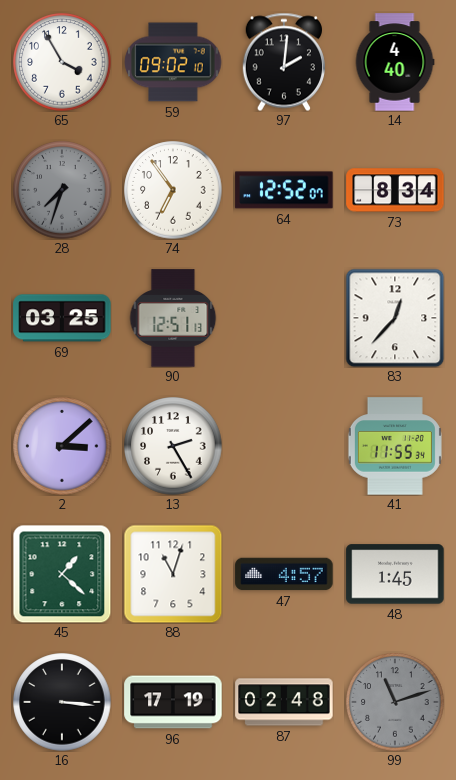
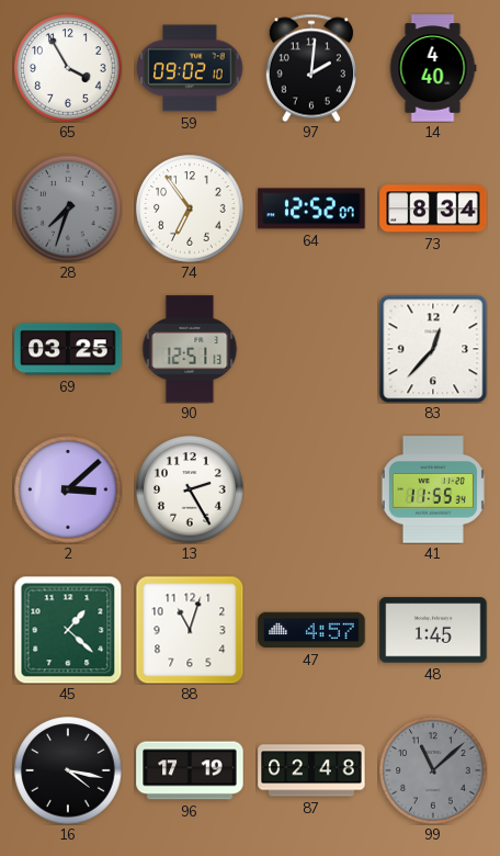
16: 3:16 -> 4:17
99: 11:12 -> 11:08
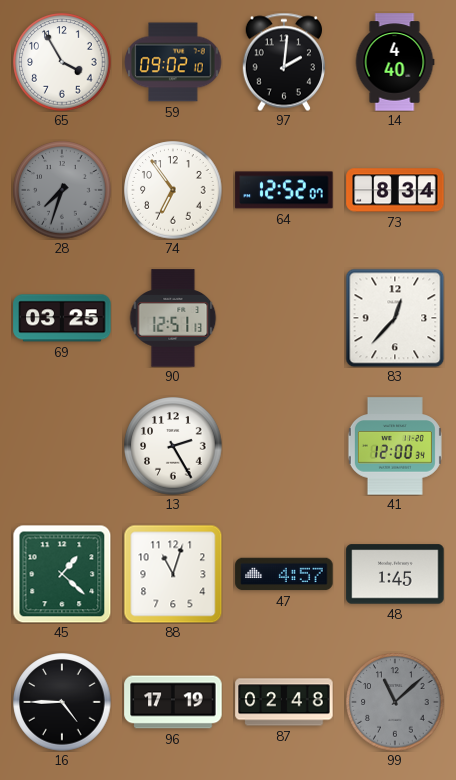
2: 3:08 -> none
41: 11:55 -> 12:00
16: 4:17 -> 4:45
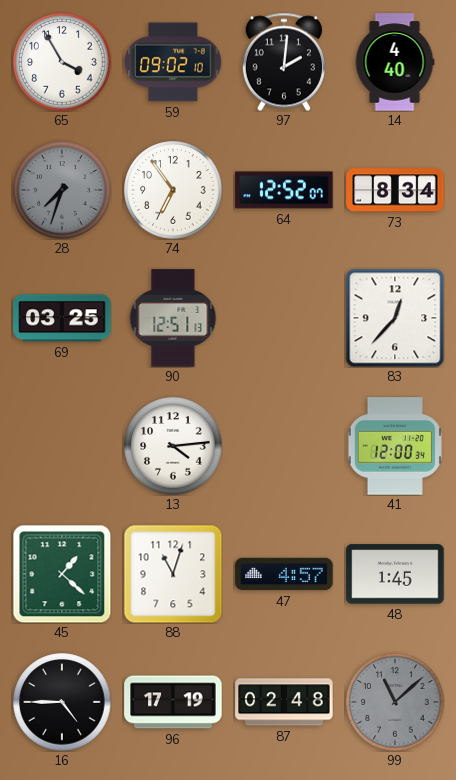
13: 2:25 -> 4:14
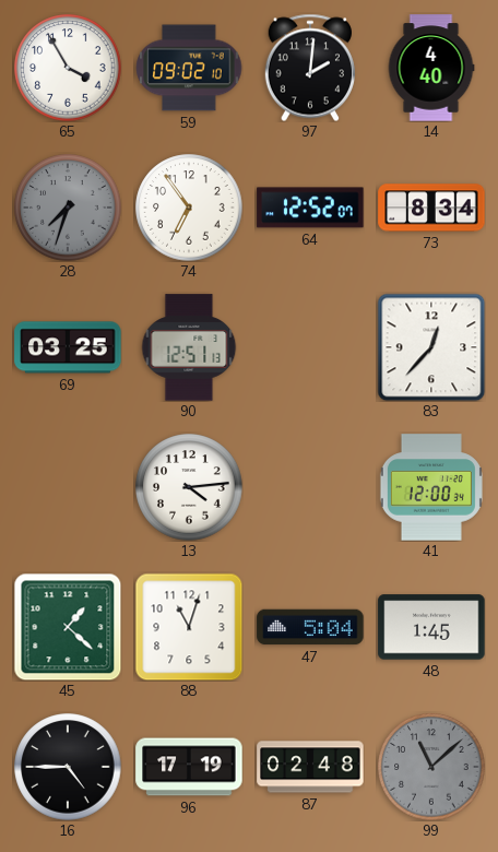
47: 4:57 -> 5:04
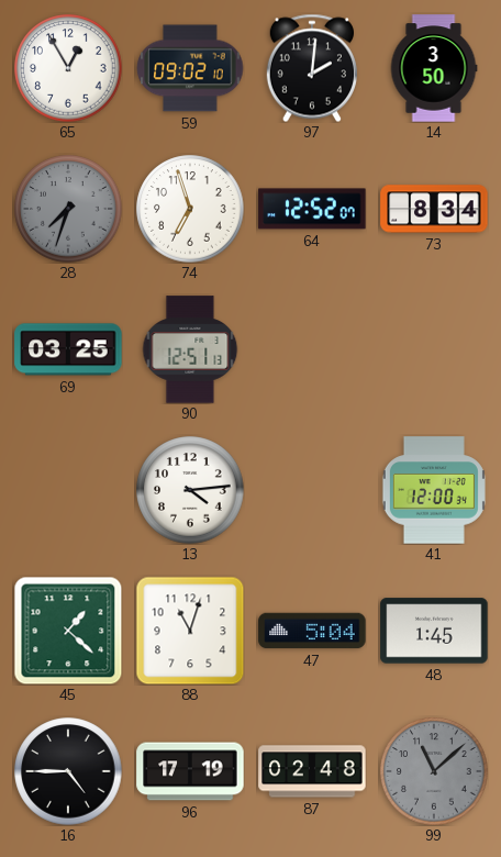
65: 3:55 -> 12:55
14: 4:40 -> 3:50
74: 6:54 -> 6:57
83: 12:37 -> none
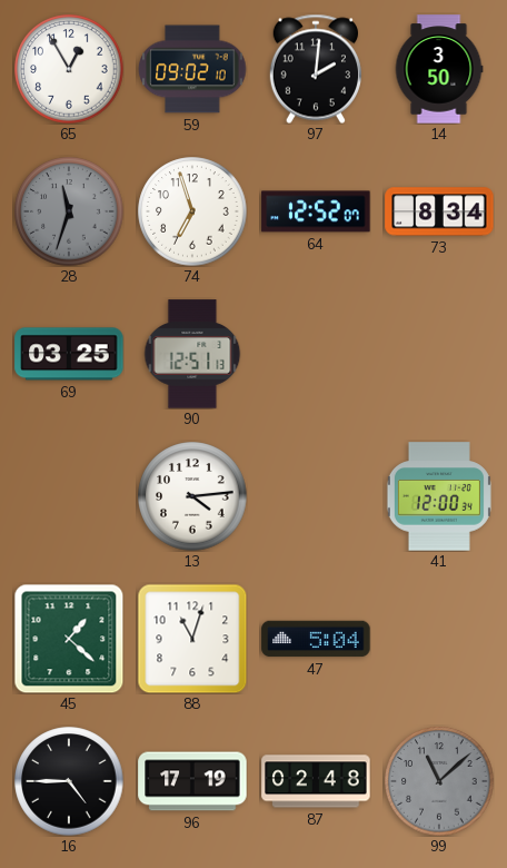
28: 7:33 -> 11:33
48: 1:45 -> none
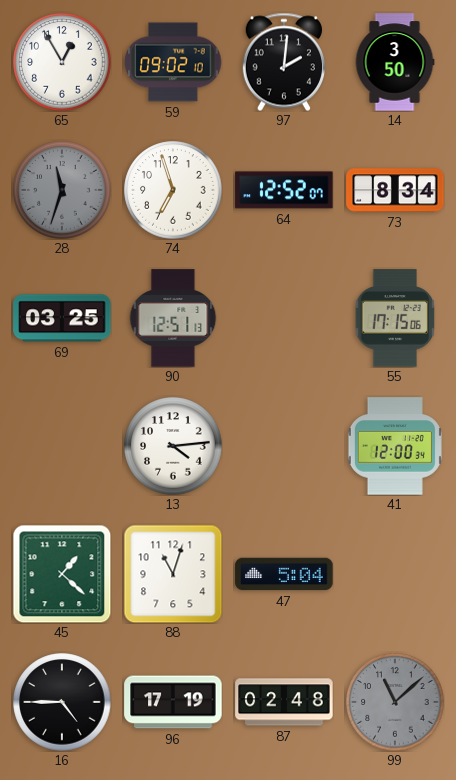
55: none -> 17:15
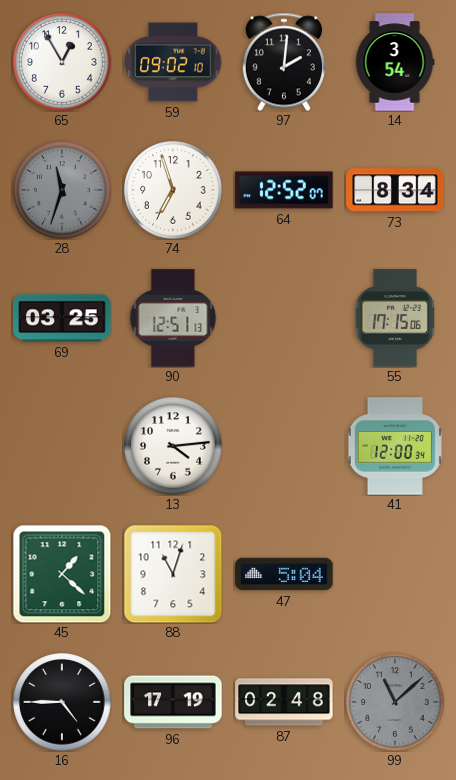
14: 3:50 -> 3:54
